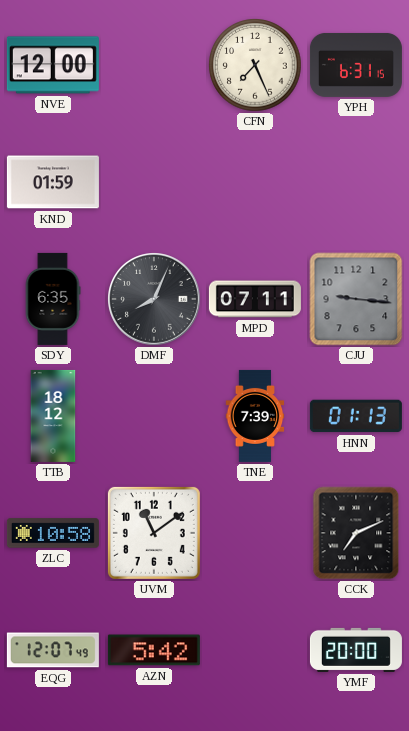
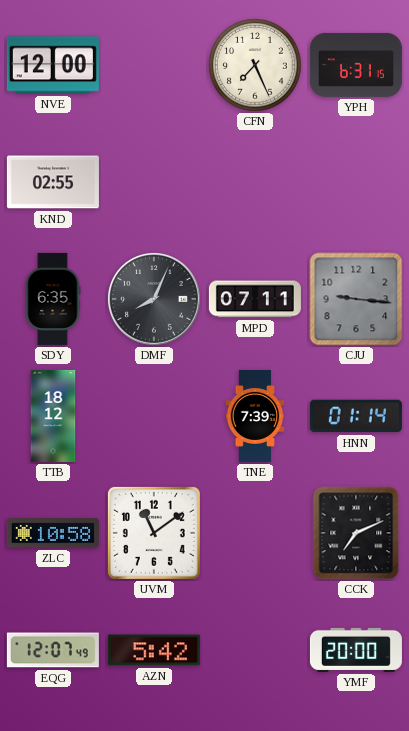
KND: 01:59 -> 02:55
HNN: 01:13 -> 01:14
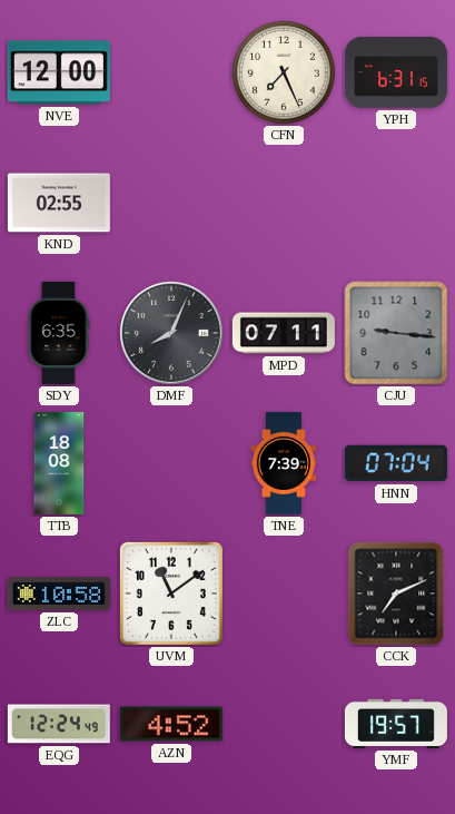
TTB: 18:12 -> 18:08
HNN: 01:14 -> 07:04
EQG: 12:07 -> 12:24
AZN: 5:42 -> 4:52
YMF: 20:00 -> 19:57
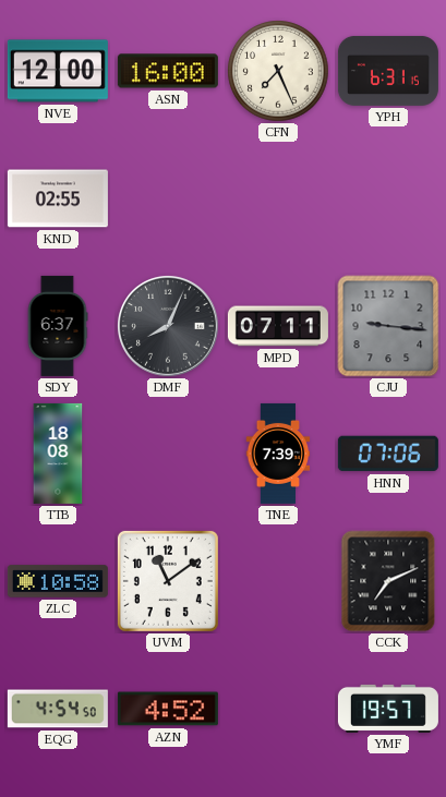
ASN: none -> 16:00
SDY: 6:35 -> 6:37
HNN: 07:04 -> 07:06
EQG: 12:24 -> 4:54
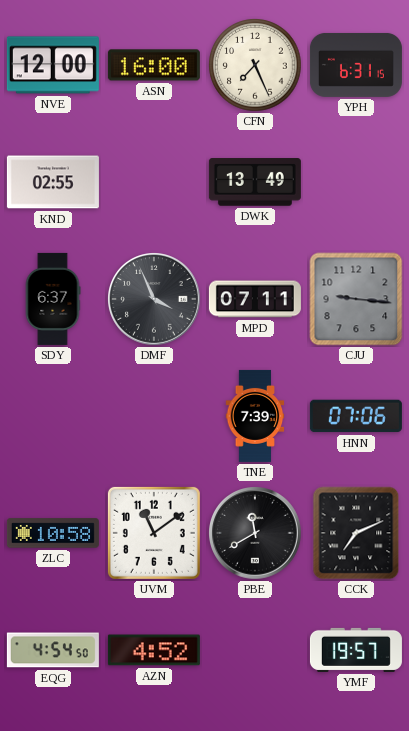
DWK: none -> 13:49
DMF: 8:04 -> 3:56
TTB: 18:08 -> none
PBE: none -> 11:40
